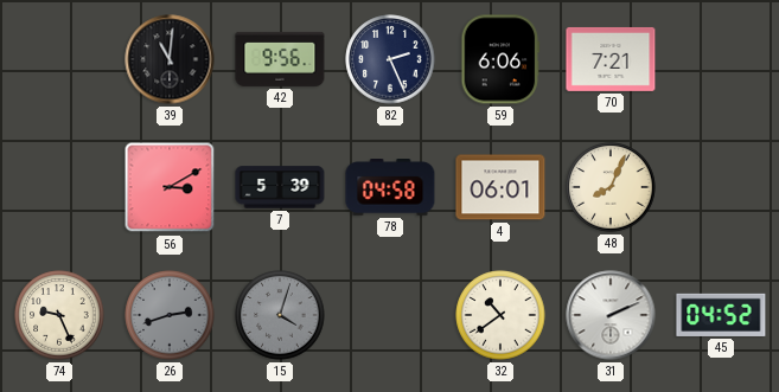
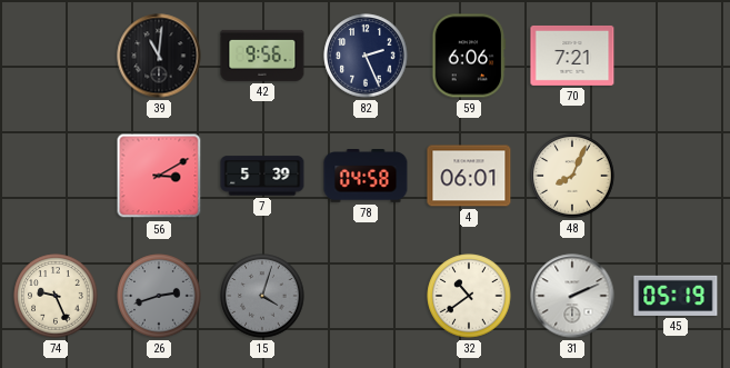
45: 04:52 -> 05:19
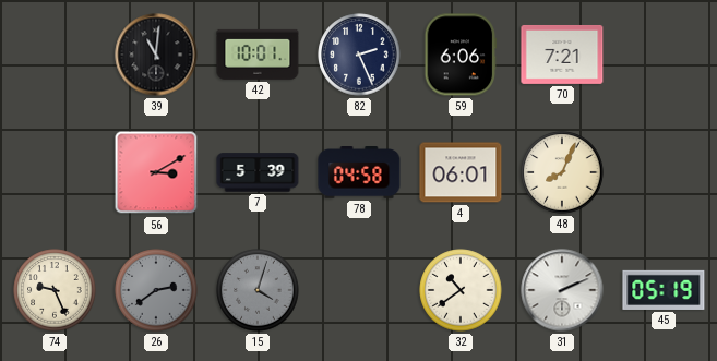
42: 9:56 -> 10:01
26: 2:42 -> 2:39
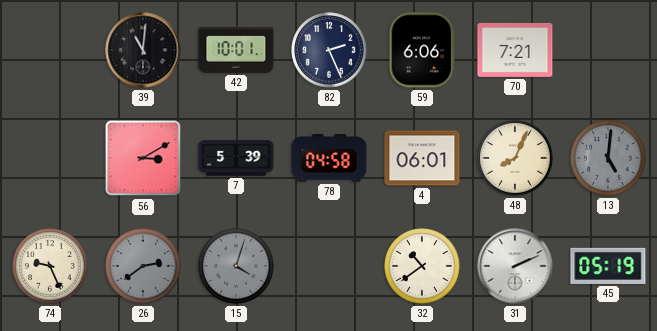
13: none -> 5:01
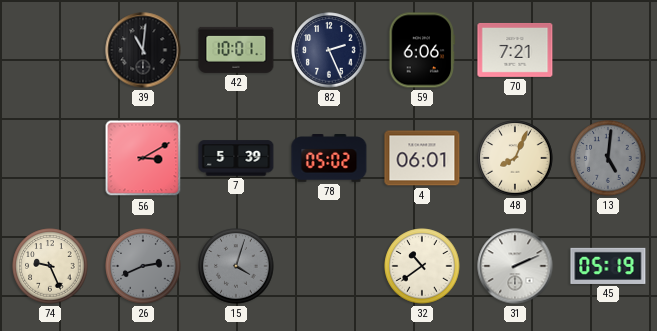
78: 04:58 -> 05:02
26: 2:39 -> 2:41
